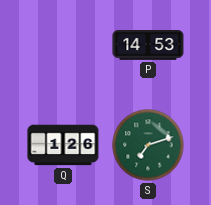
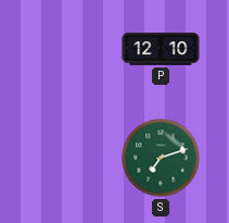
P: 14:53 -> 12:10
Q: 1:26 -> none
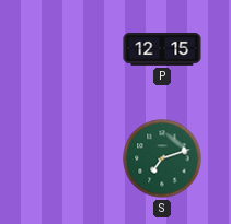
P: 12:10 -> 12:15
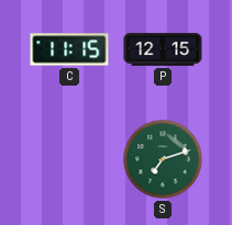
C: none -> 11:15
